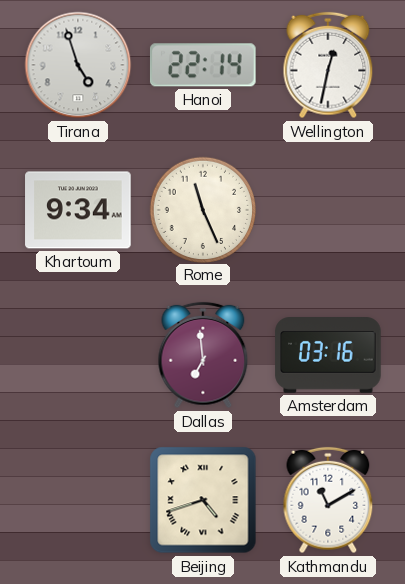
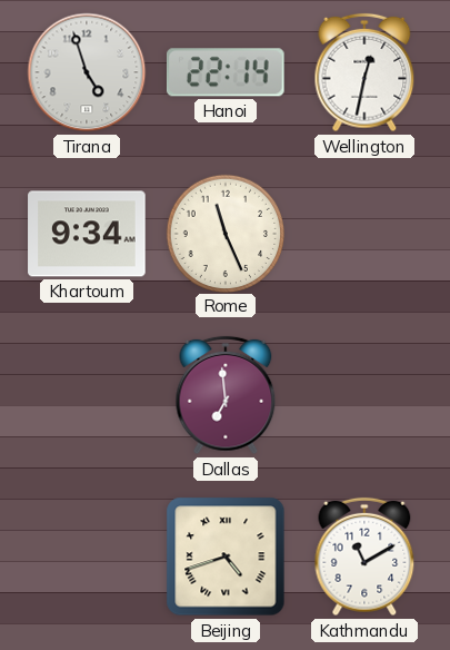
Amsterdam: 03:16 -> none
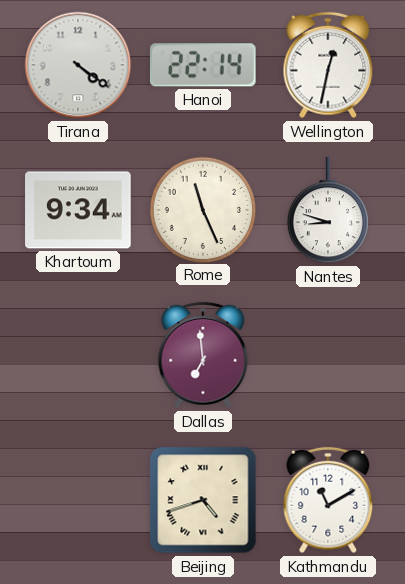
Tirana: 4:57 -> 4:21
Nantes: none -> 8:48
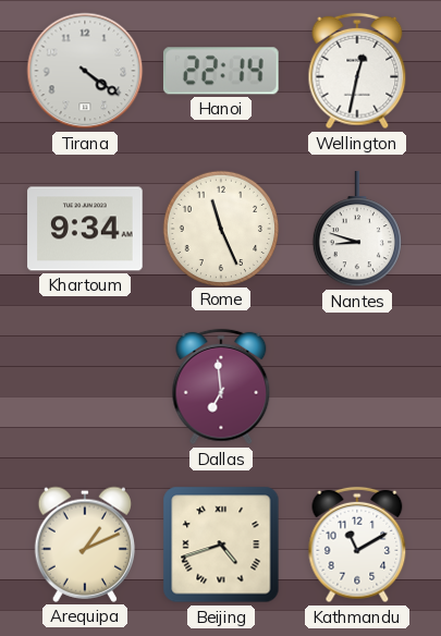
Arequipa: none -> 1:11
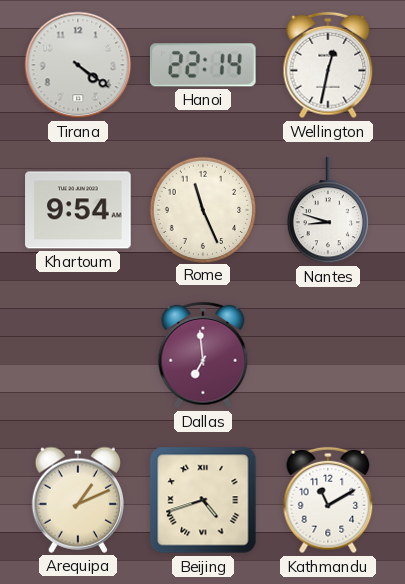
Khartoum: 9:34 -> 9:54
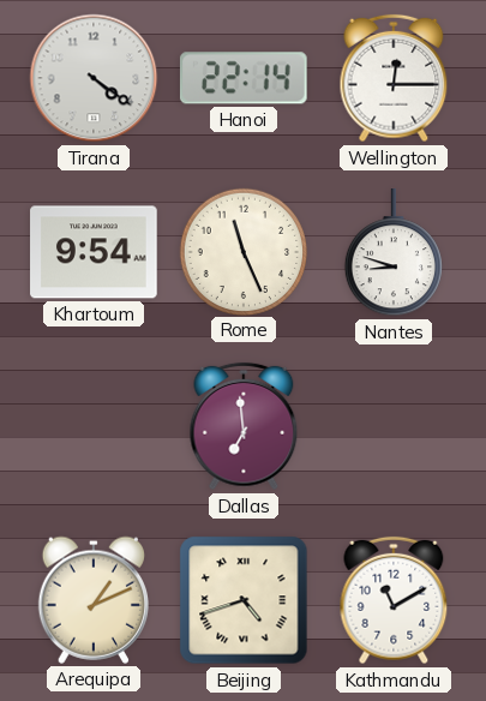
Wellington: 12:32 -> 12:15
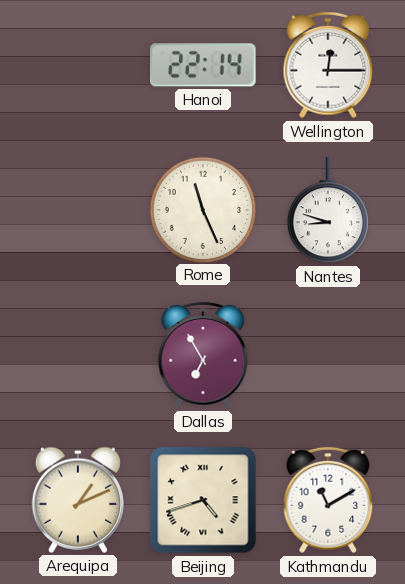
Tirana: 4:21 -> none
Khartoum: 9:54 -> none
Dallas: 6:59 -> 6:55
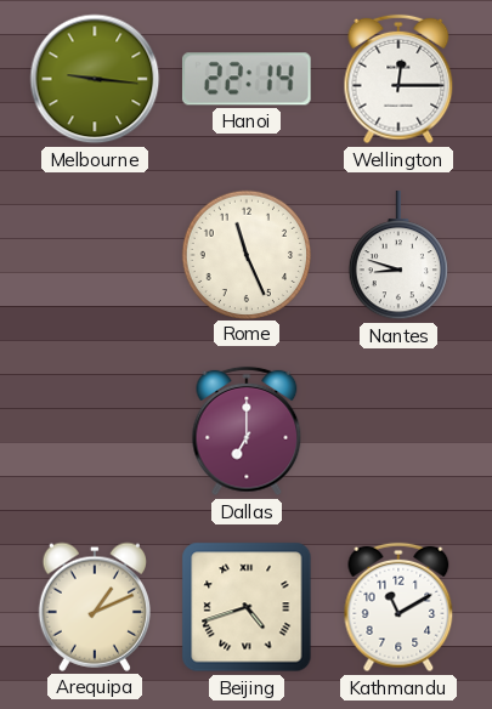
Melbourne: none -> 9:16
Dallas: 6:55 -> 7:00
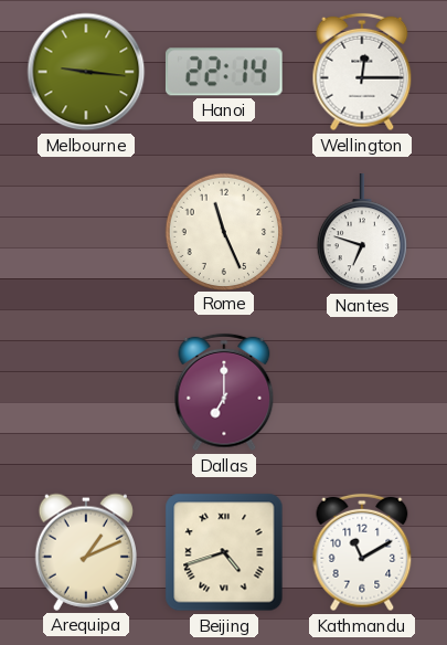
Nantes: 8:48 -> 6:48
